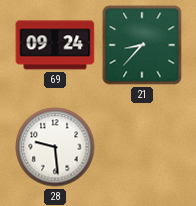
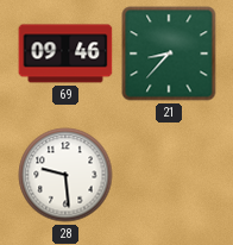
69: 09:24 -> 09:46
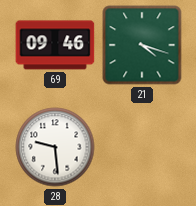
21: 8:37 -> 4:18
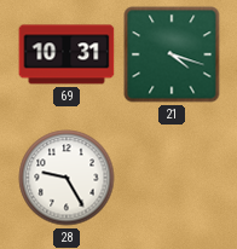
69: 09:46 -> 10:31
28: 9:29 -> 9:25
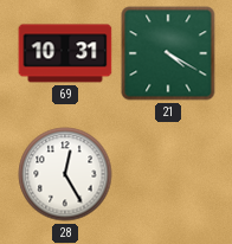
21: 4:18 -> 4:20
28: 9:25 -> 12:25
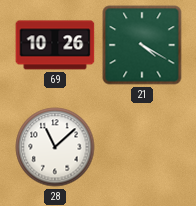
69: 10:31 -> 10:26
28: 12:25 -> 11:08
